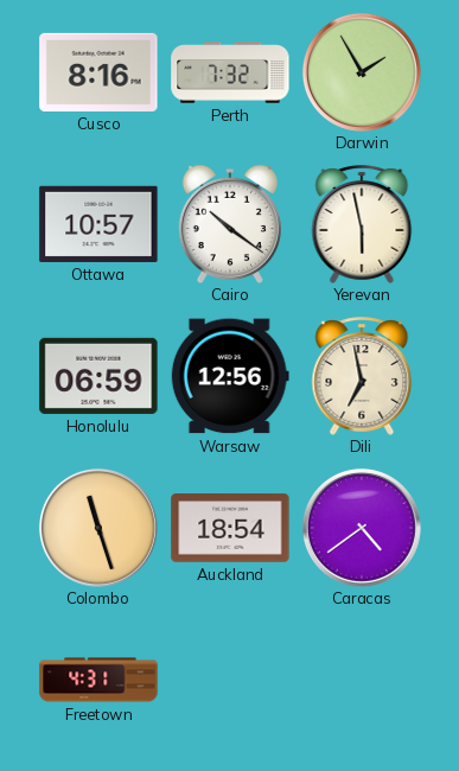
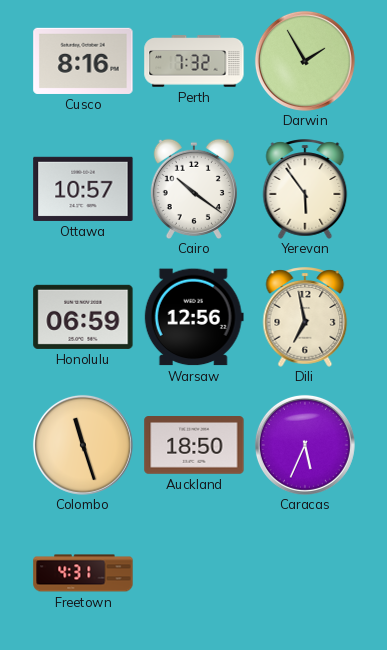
Yerevan: 5:58 -> 5:54
Auckland: 18:54 -> 18:50
Caracas: 4:39 -> 5:34
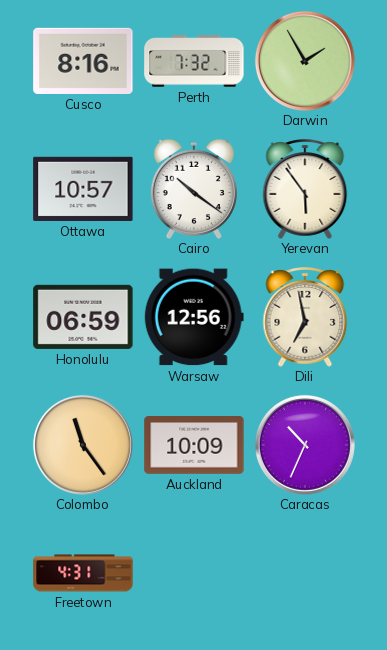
Colombo: 11:27 -> 11:24
Auckland: 18:50 -> 10:09
Caracas: 5:34 -> 10:34
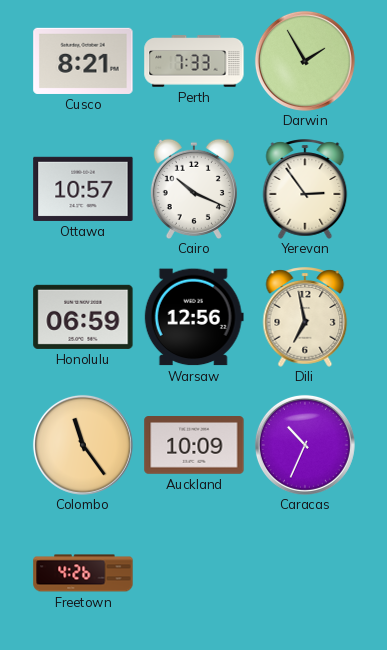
Cusco: 8:16 -> 8:21
Perth: 7:32 -> 7:33
Cairo: 10:21 -> 10:19
Yerevan: 5:54 -> 2:54
Freetown: 4:31 -> 4:26
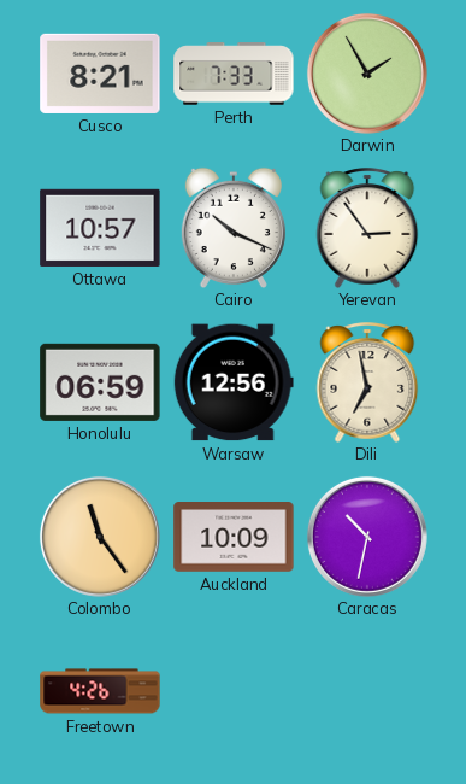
Caracas: 10:34 -> 10:32
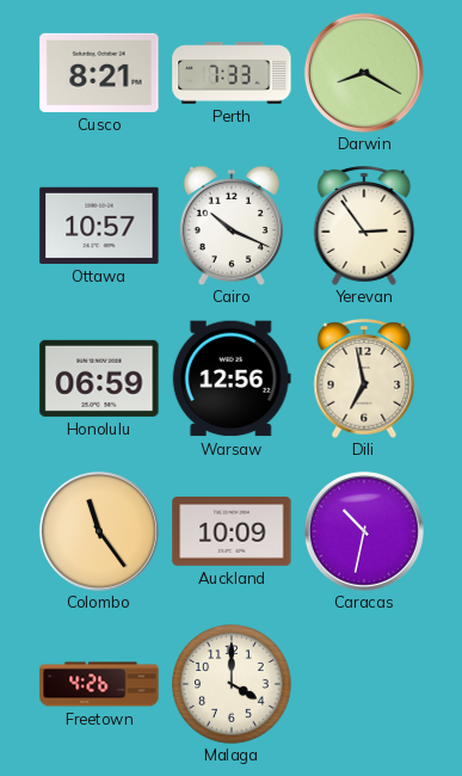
Darwin: 1:55 -> 8:20
Malaga: none -> 4:00
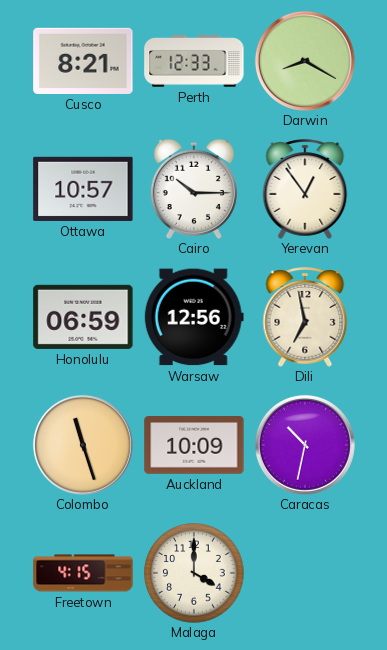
Perth: 7:33 -> 12:33
Cairo: 10:19 -> 10:15
Yerevan: 2:54 -> 12:54
Colombo: 11:24 -> 11:27
Freetown: 4:26 -> 4:15
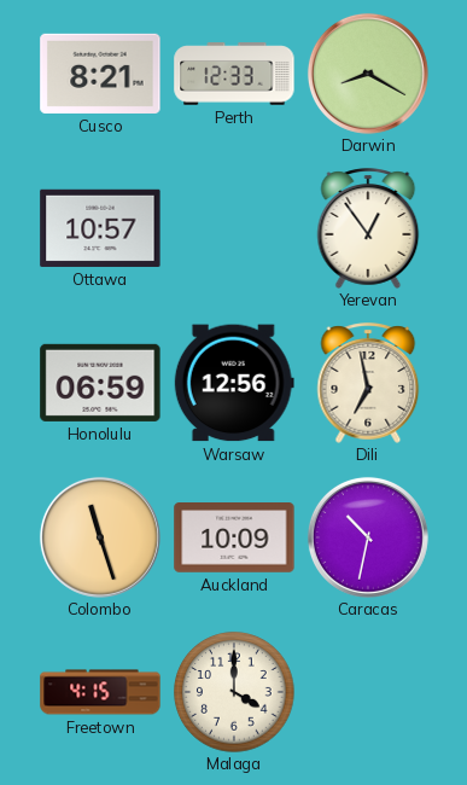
Cairo: 10:15 -> none
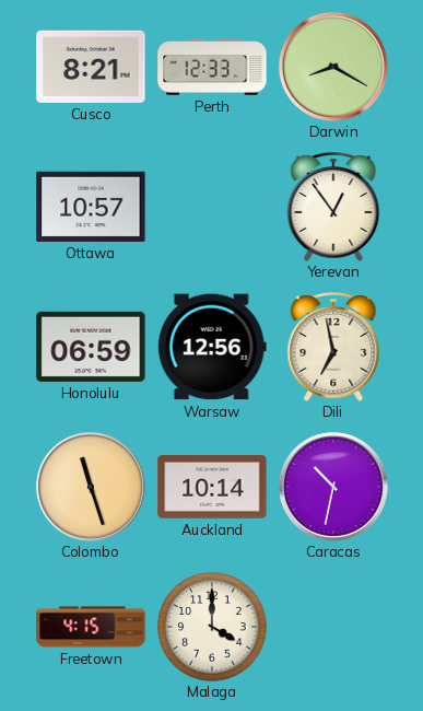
Auckland: 10:09 -> 10:14
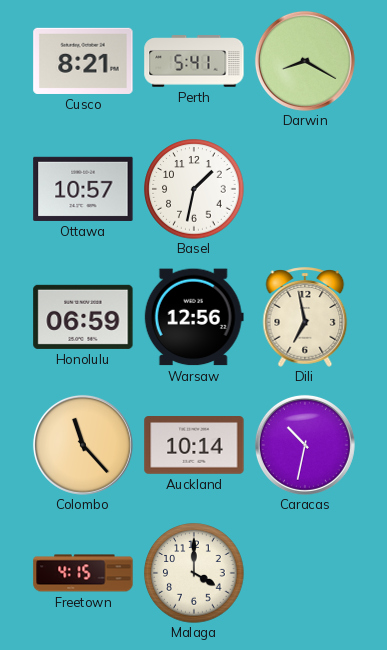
Perth: 12:33 -> 5:41
Basel: none -> 1:32
Yerevan: 12:54 -> none
Colombo: 11:27 -> 11:23
